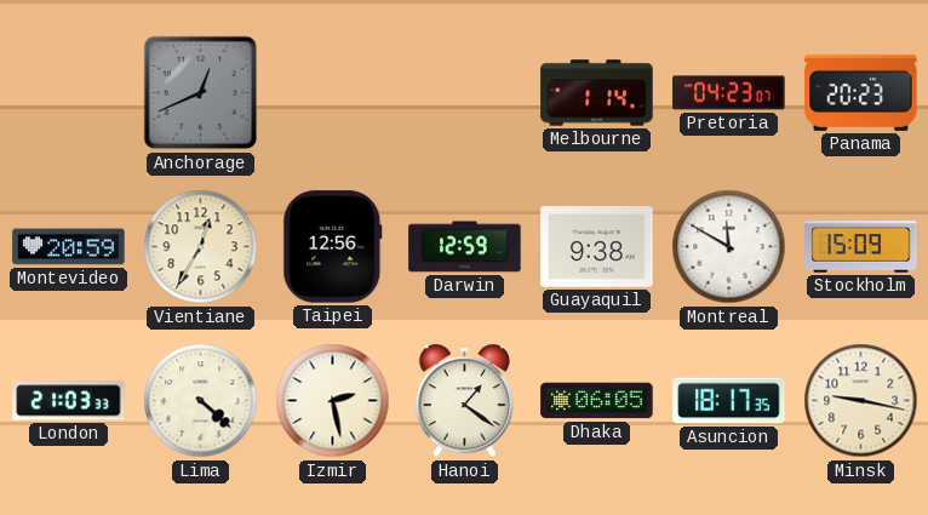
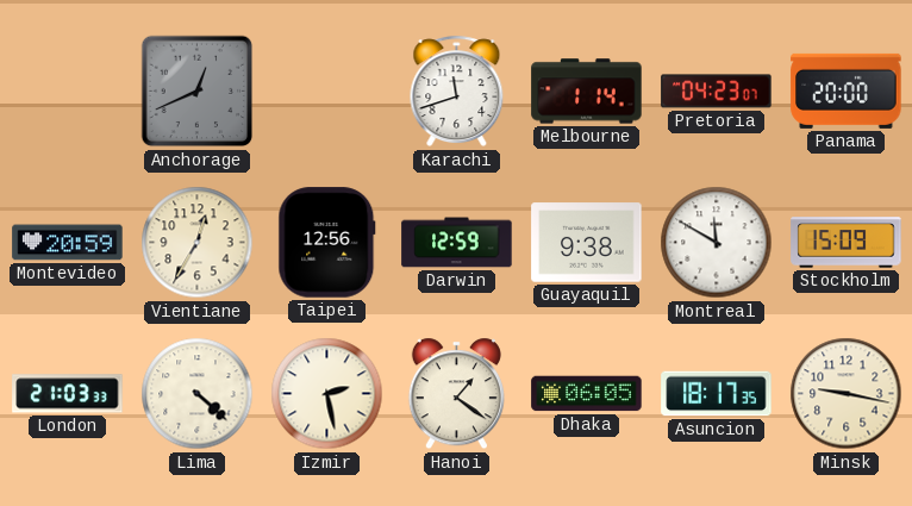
Karachi: none -> 11:42
Panama: 20:23 -> 20:00
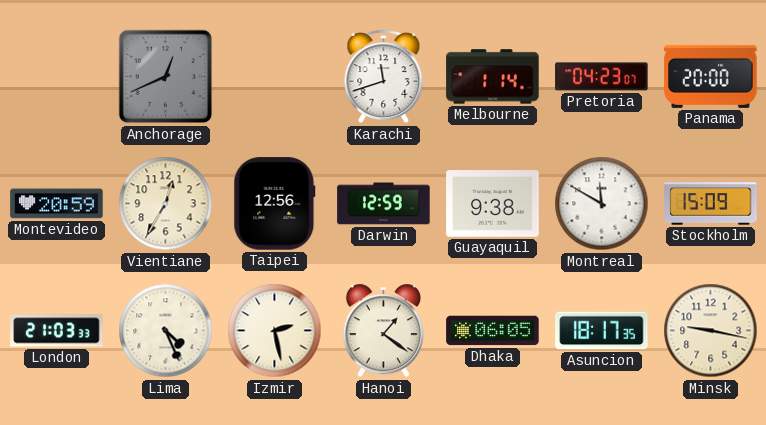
Lima: 4:22 -> 4:26
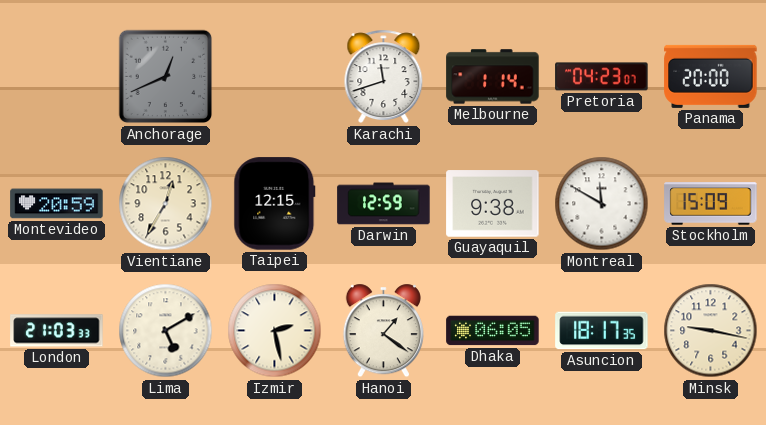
Taipei: 12:56 -> 12:15
Lima: 4:26 -> 5:10
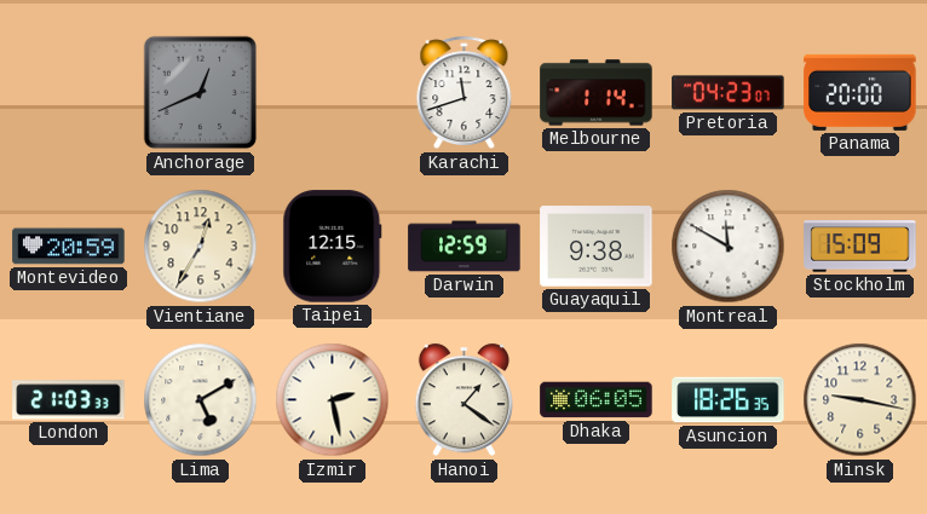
Asuncion: 18:17 -> 18:26
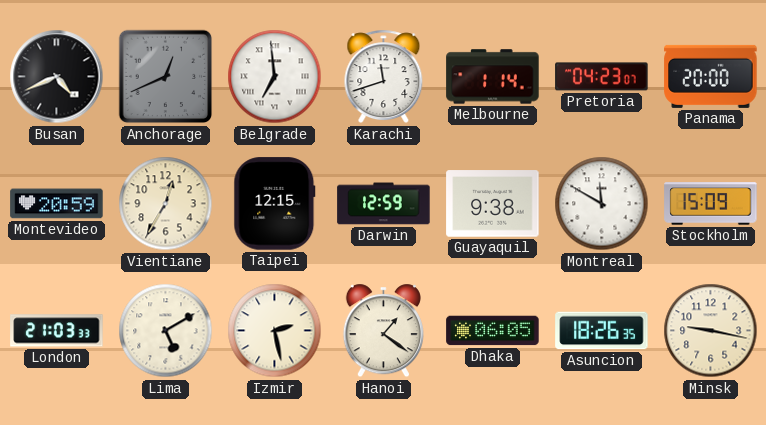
Busan: none -> 4:41
Belgrade: none -> 6:59
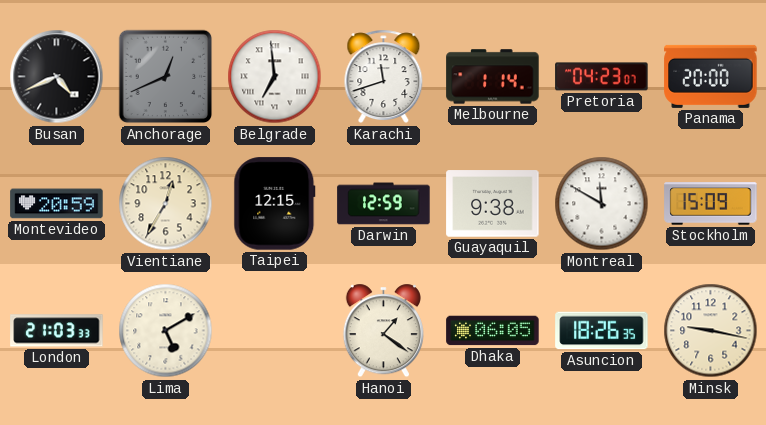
Izmir: 2:28 -> none
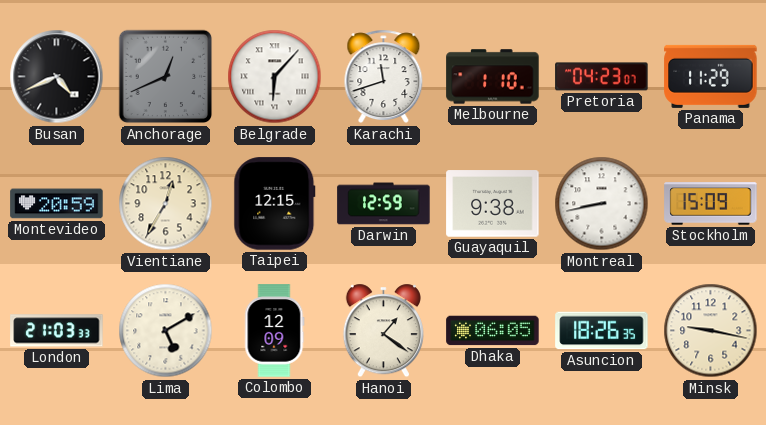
Belgrade: 6:59 -> 6:07
Melbourne: 1:14 -> 1:10
Panama: 20:00 -> 11:29
Montreal: 11:50 -> 8:43
Colombo: none -> 12:09
